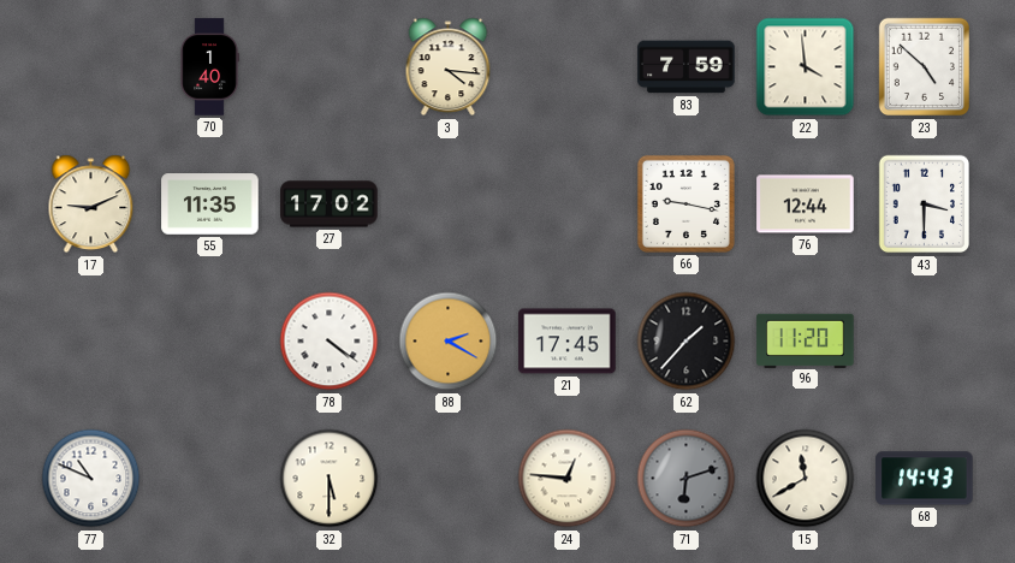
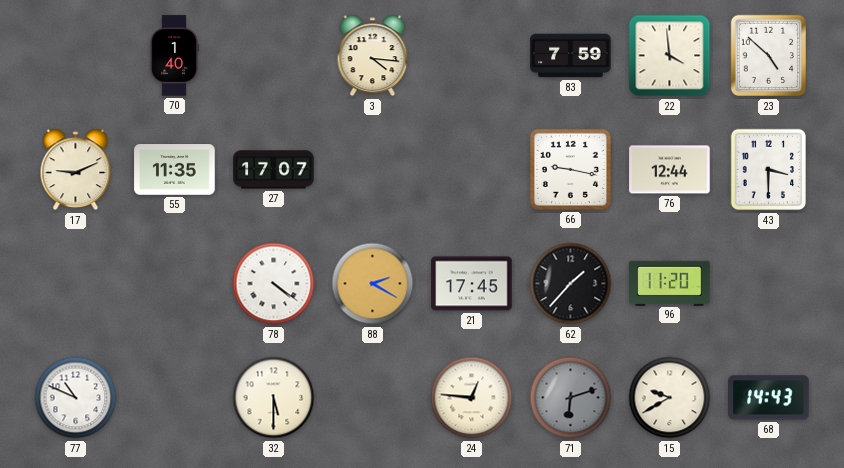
27: 17:02 -> 17:07
15: 11:40 -> 9:40
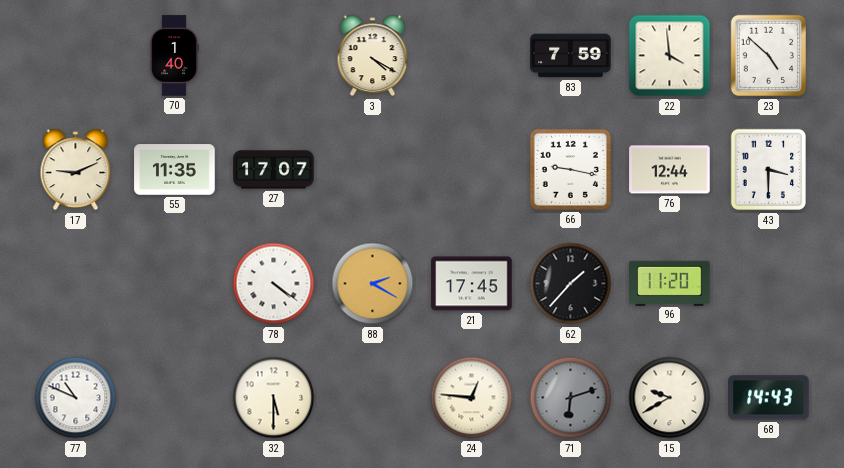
3: 4:16 -> 4:20
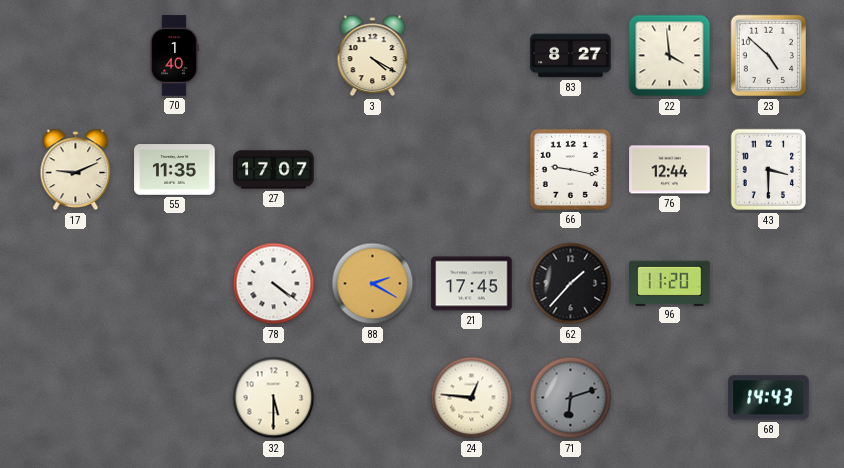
83: 7:59 -> 8:27
77: 10:49 -> none
15: 9:40 -> none
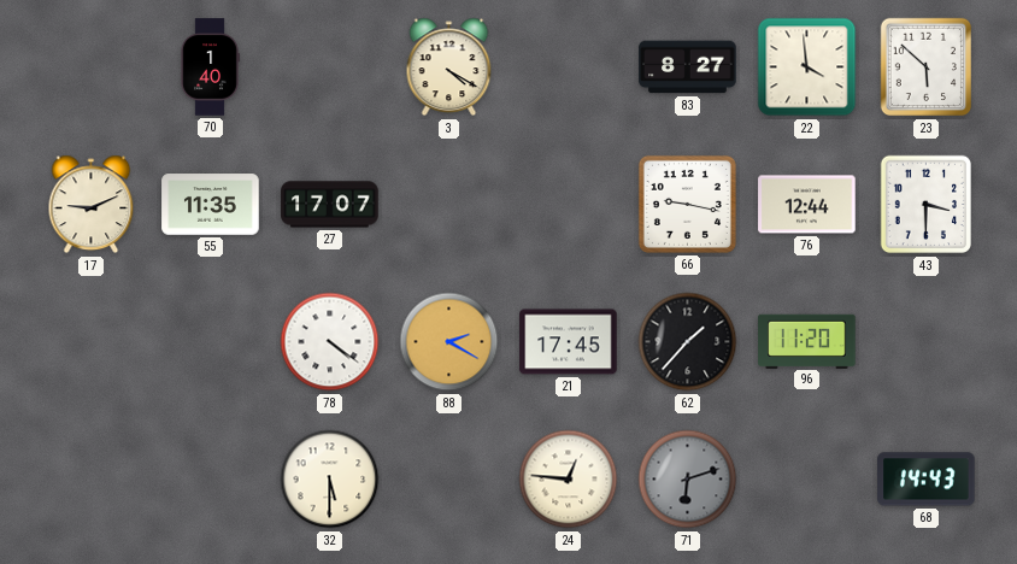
23: 4:52 -> 5:52
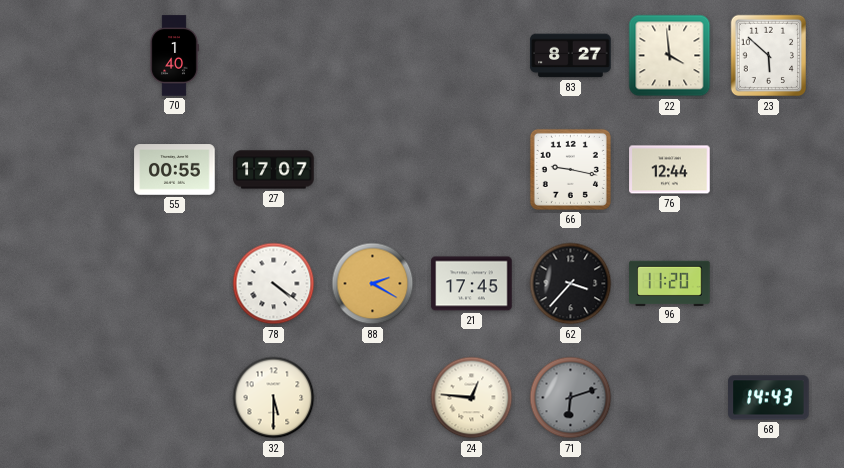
3: 4:20 -> none
17: 9:11 -> none
55: 11:35 -> 00:55
43: 3:30 -> none
62: 1:37 -> 3:37
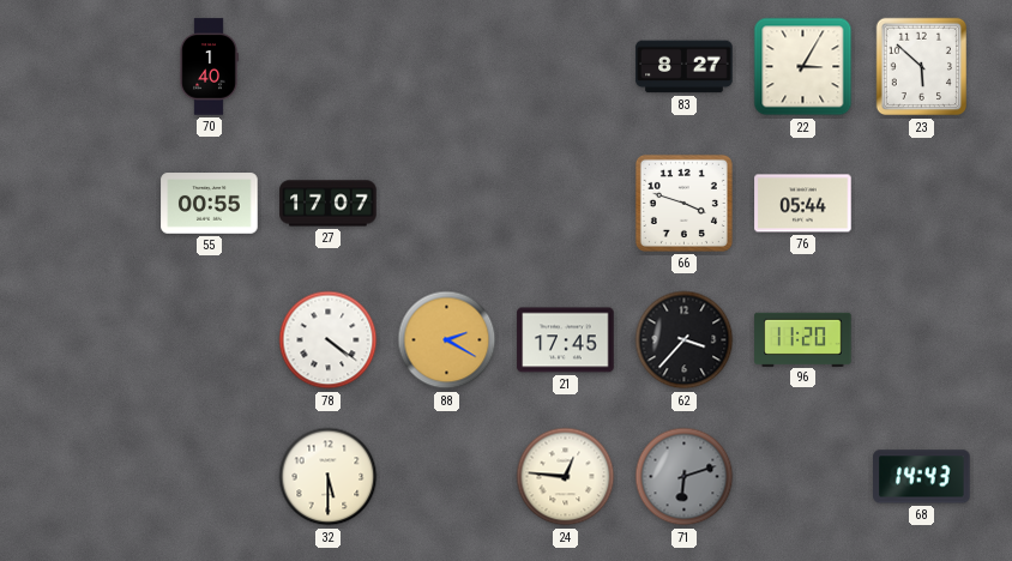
22: 3:59 -> 3:05
66: 9:17 -> 3:48
76: 12:44 -> 05:44
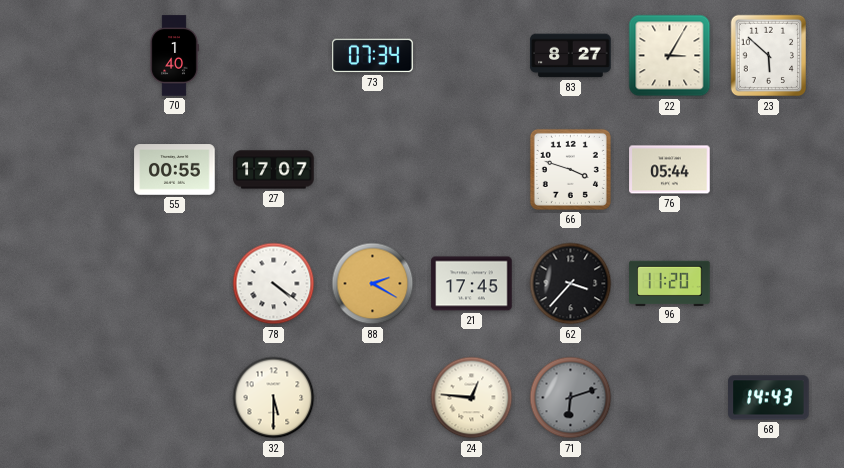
73: none -> 07:34
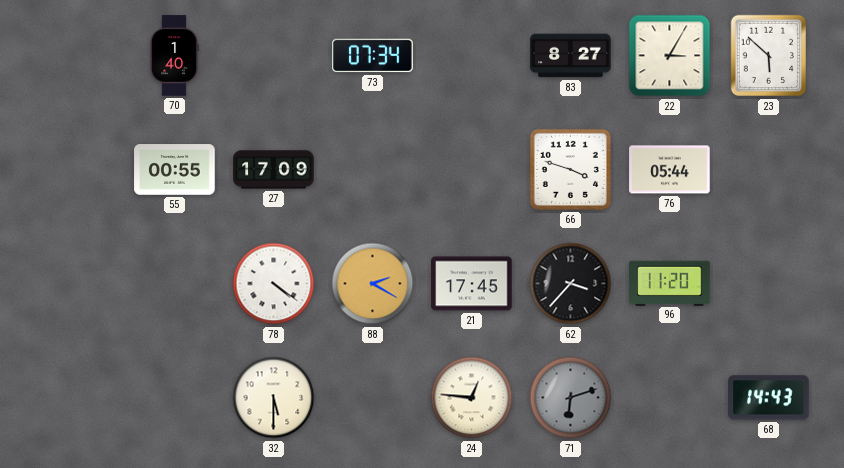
27: 17:07 -> 17:09
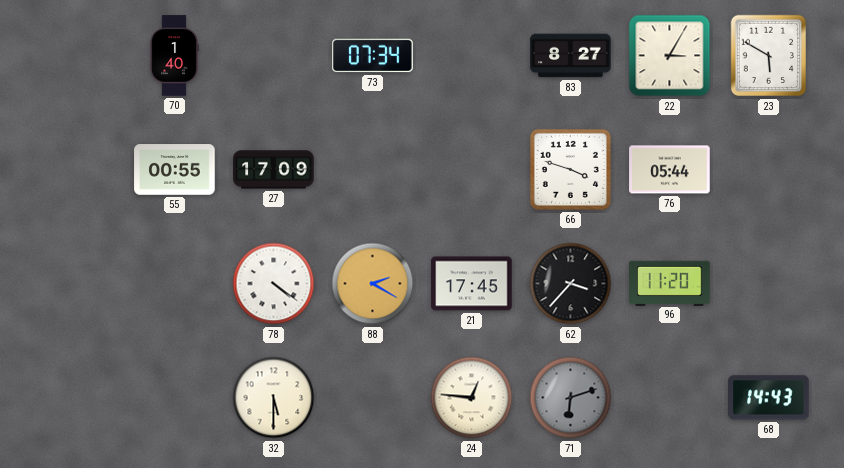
23: 5:52 -> 5:50
